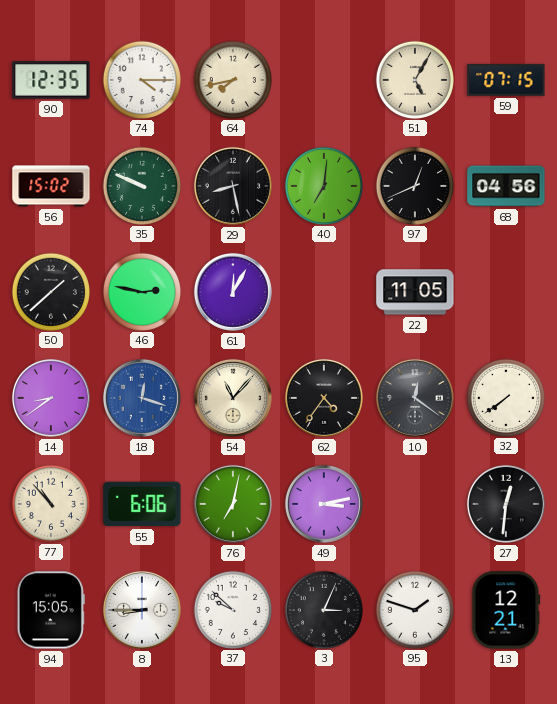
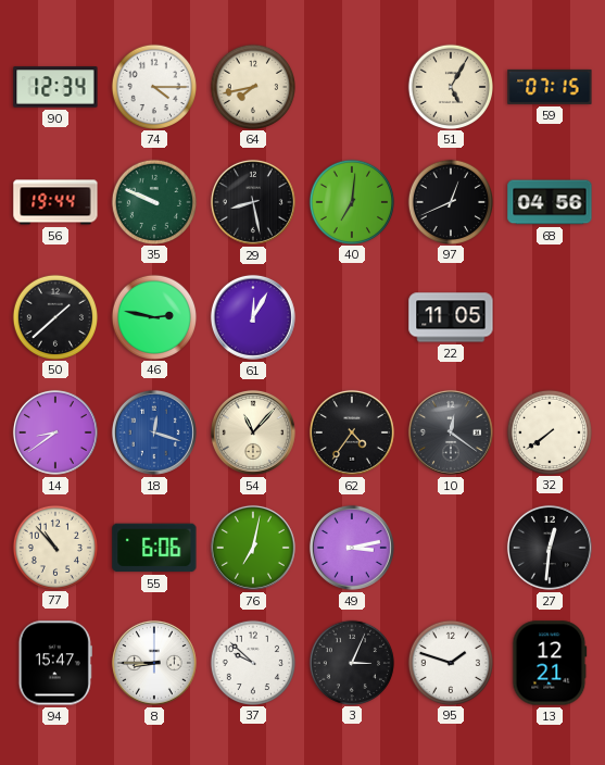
90: 12:35 -> 12:34
56: 15:02 -> 19:44
94: 15:05 -> 15:47
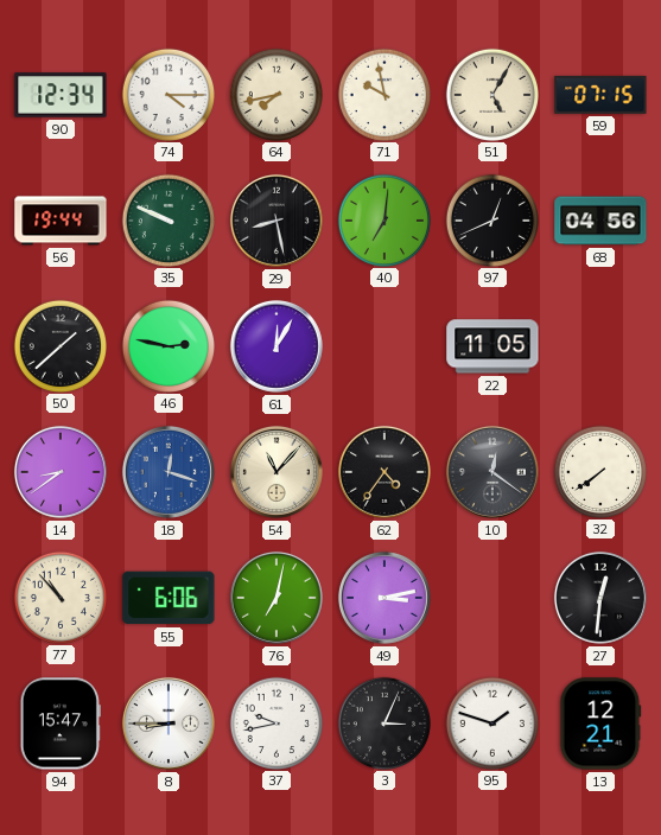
71: none -> 9:58
37: 9:52 -> 9:43
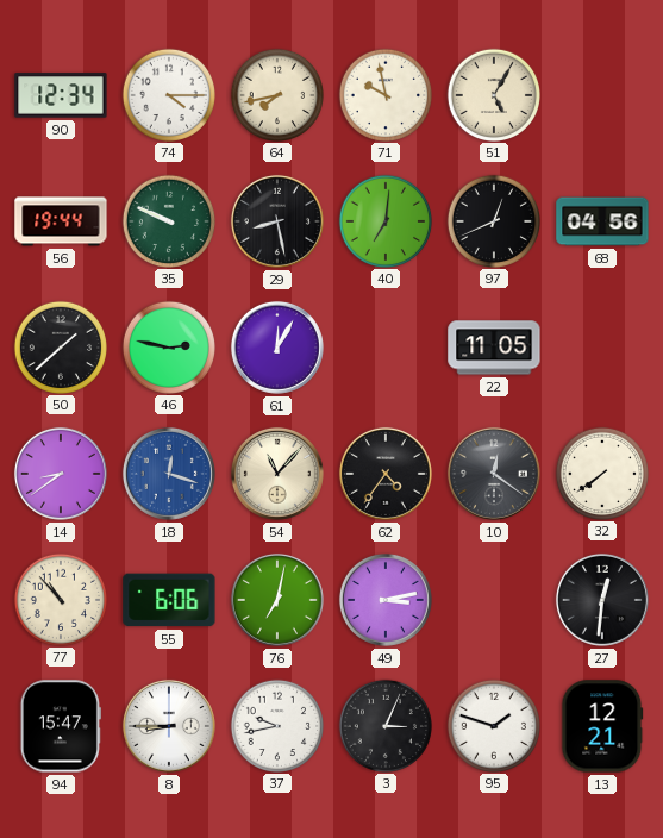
59: 07:15 -> none
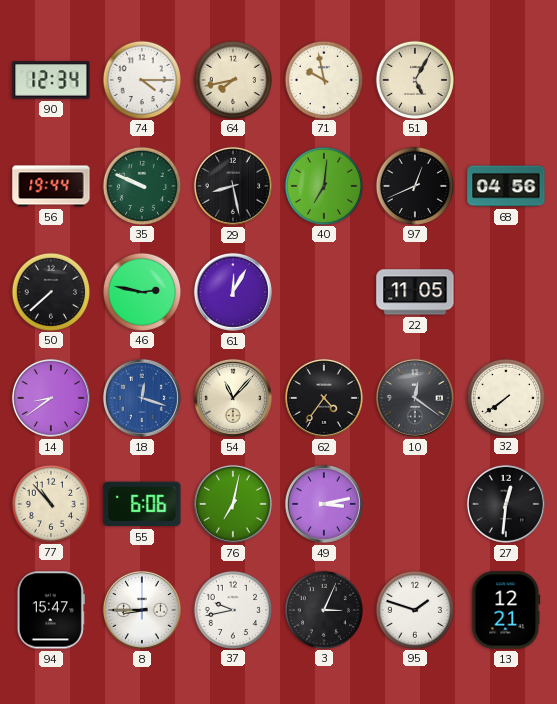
50: 1:38 -> 7:38
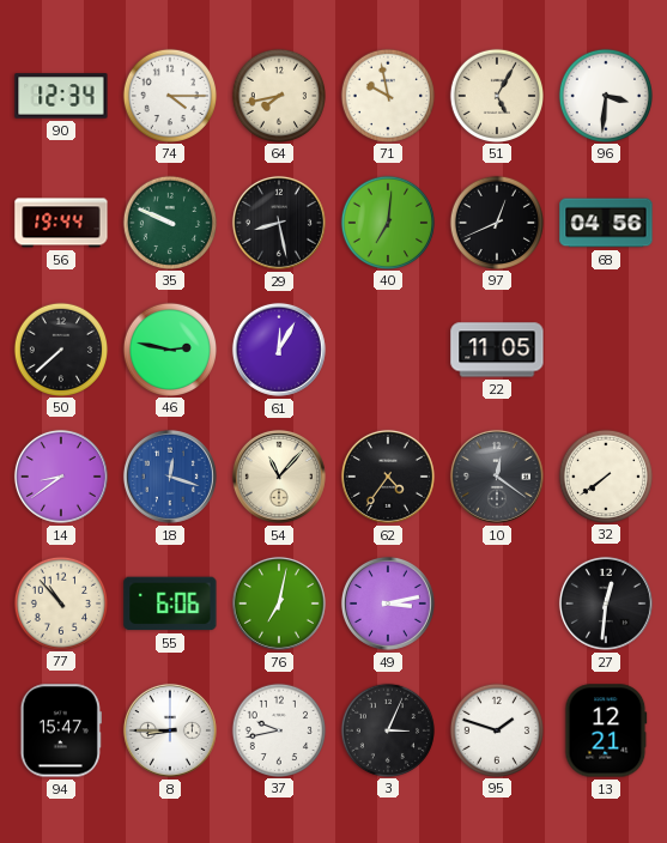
96: none -> 3:31
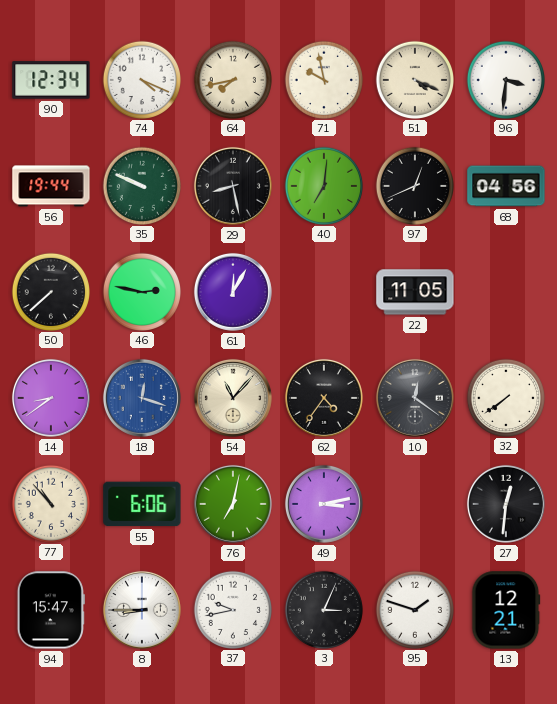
74: 4:15 -> 4:19
51: 5:05 -> 4:19
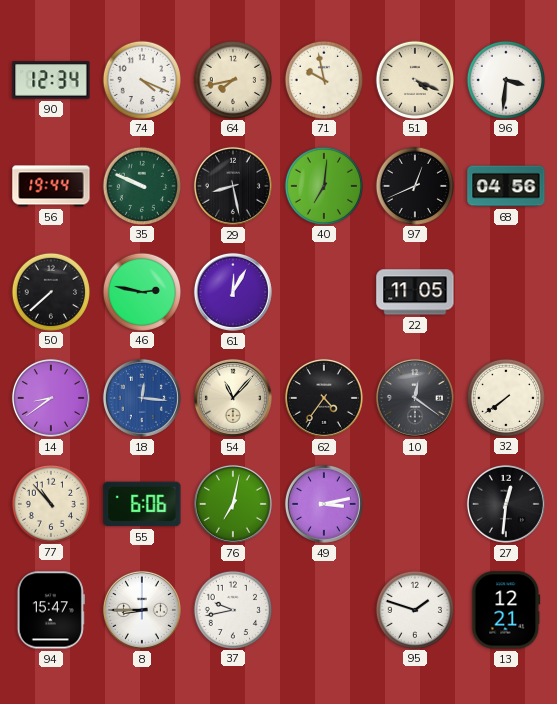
18: 12:18 -> 12:16
3: 3:04 -> none
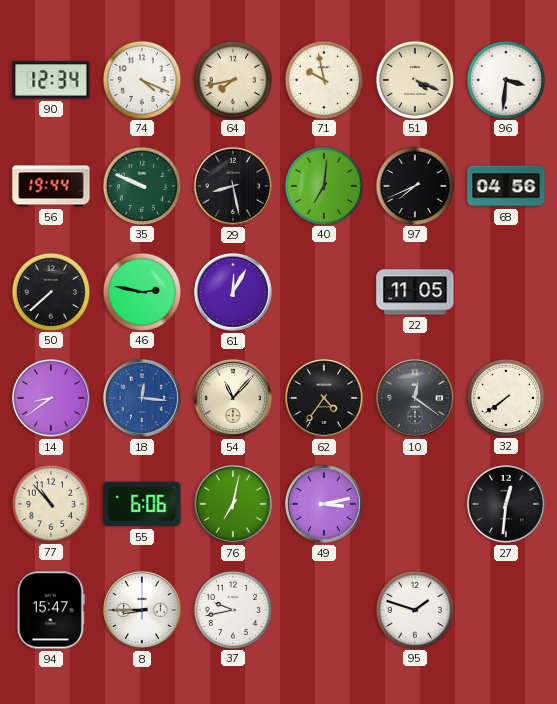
97: 12:41 -> 7:41
13: 12:21 -> none
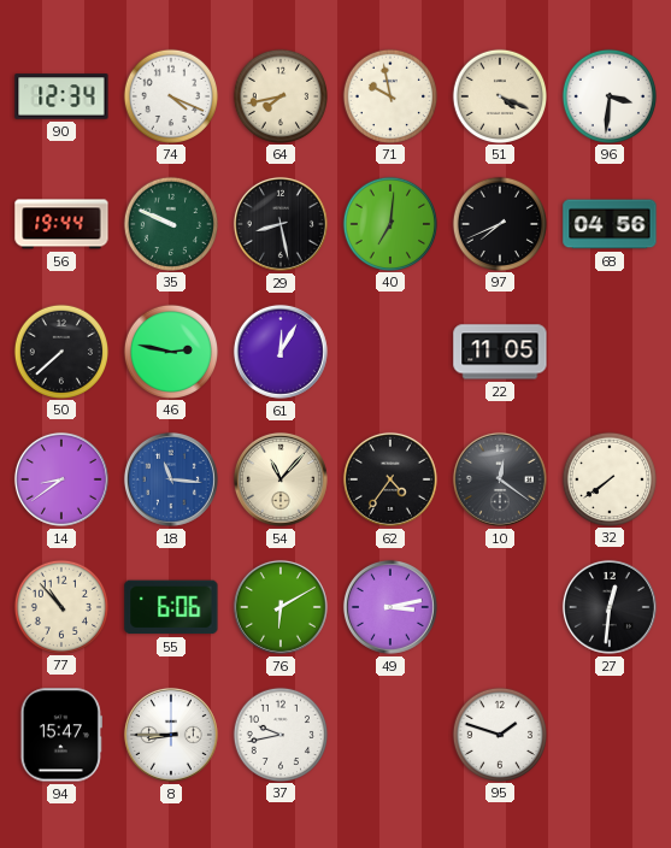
18: 12:16 -> 11:16
76: 7:02 -> 6:10
